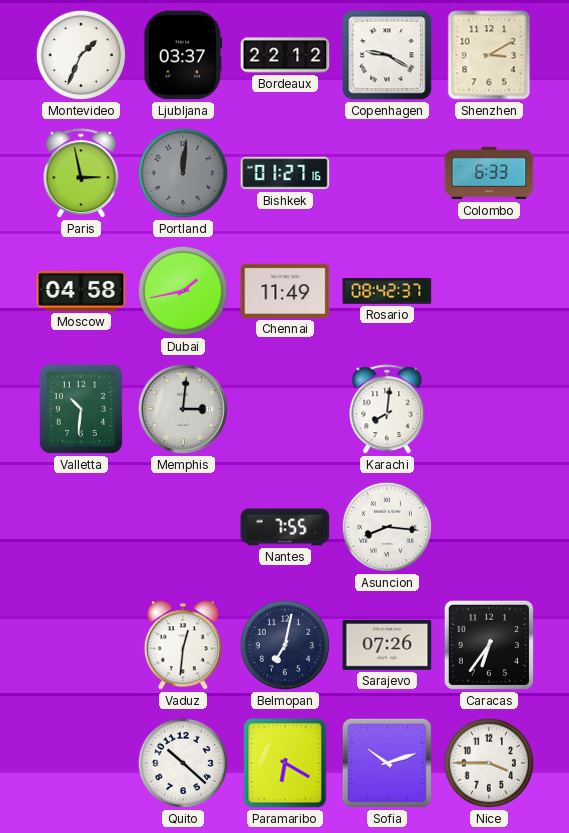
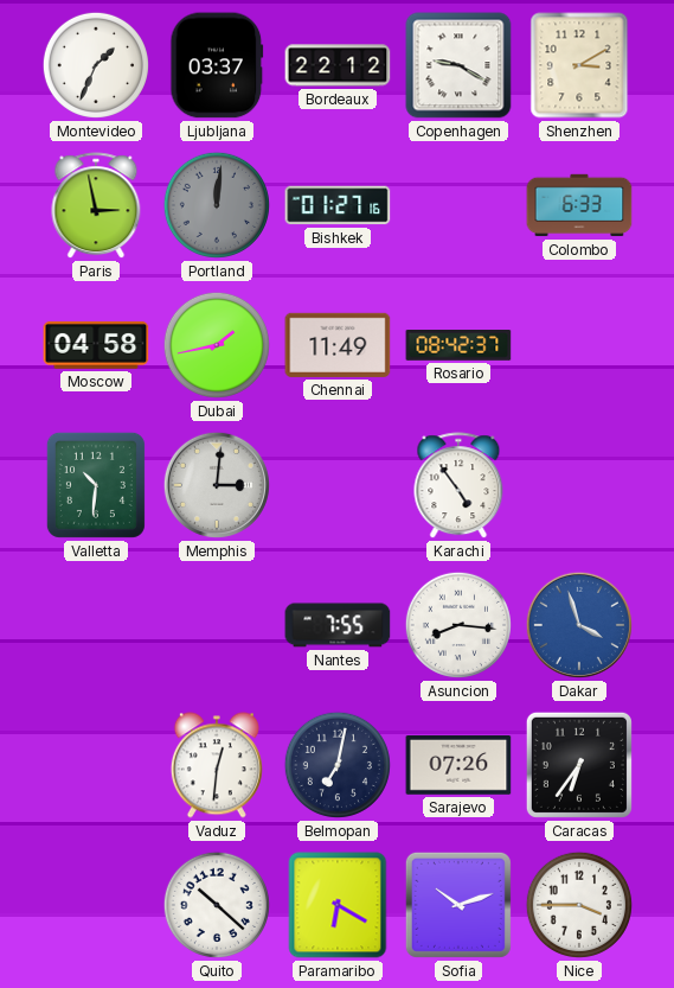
Karachi: 8:01 -> 4:54
Dakar: none -> 3:57
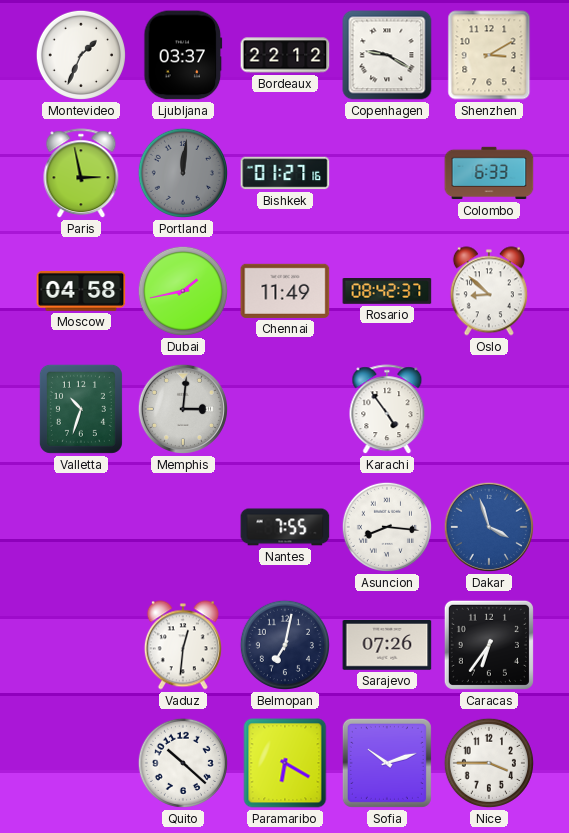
Oslo: none -> 8:52
Valletta: 10:31 -> 10:33
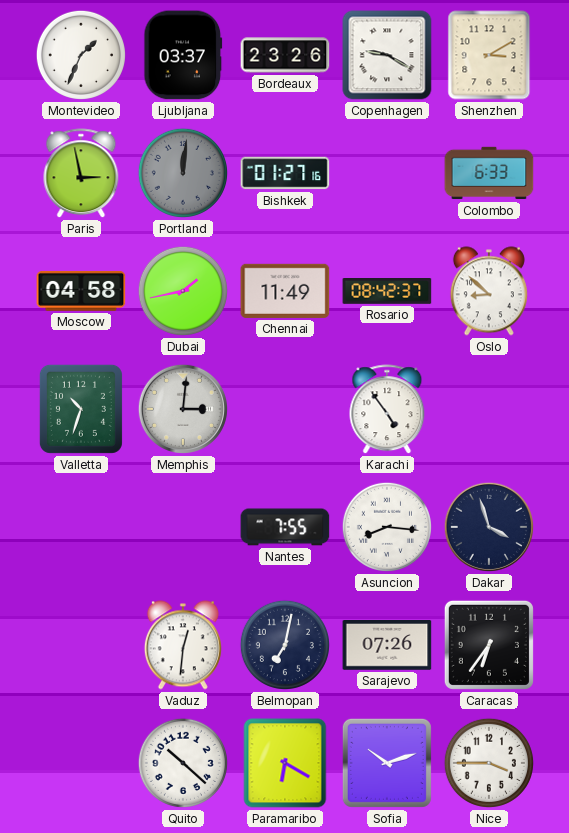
Bordeaux: 22:12 -> 23:26
Dakar dial: blue -> navy
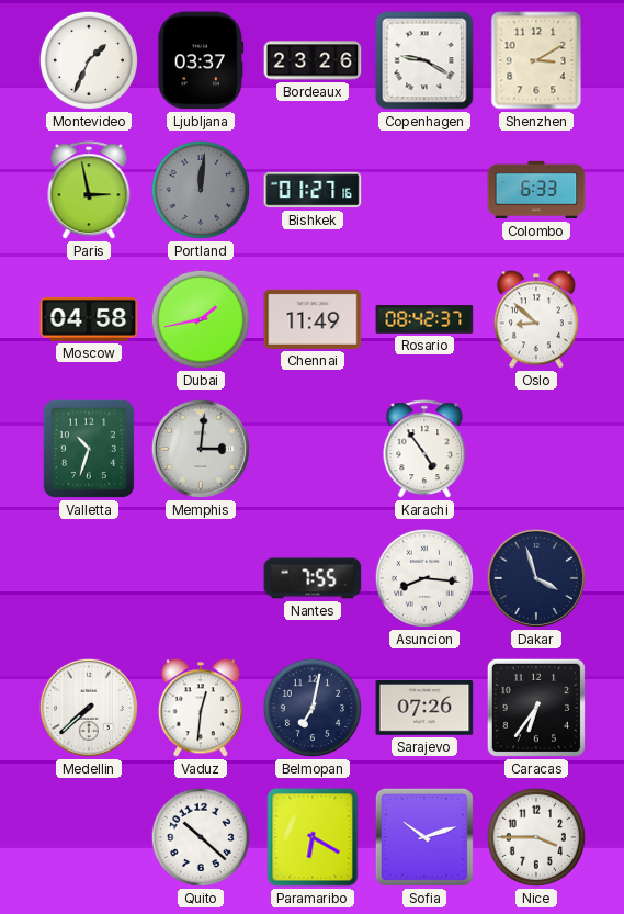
Medellin: none -> 7:38
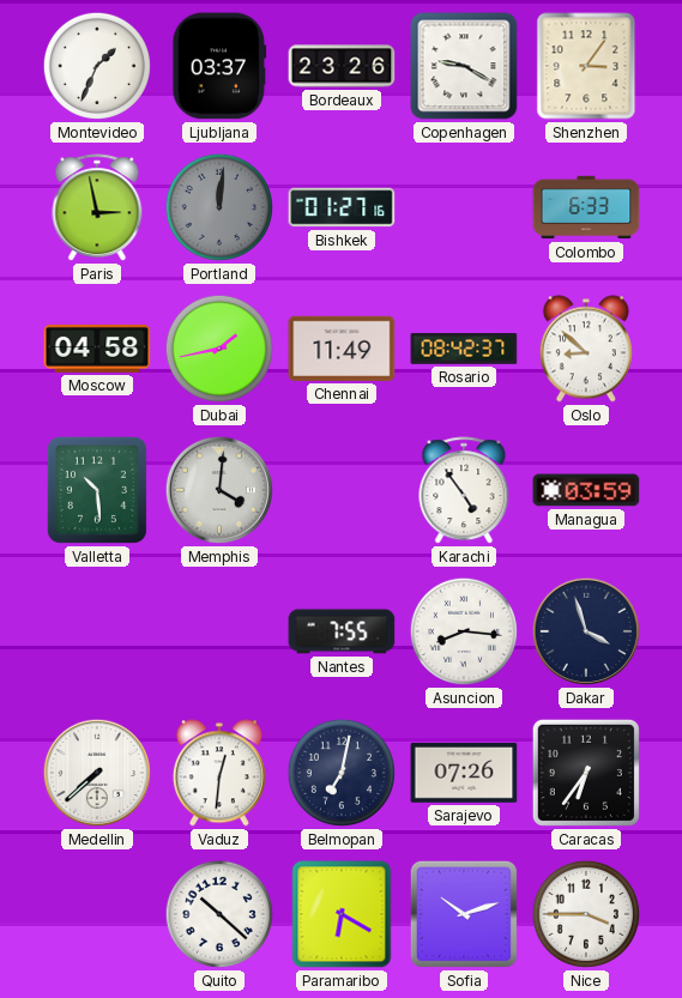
Shenzhen: 3:10 -> 3:06
Valletta: 10:33 -> 10:29
Memphis: 3:01 -> 4:01
Managua: none -> 03:59
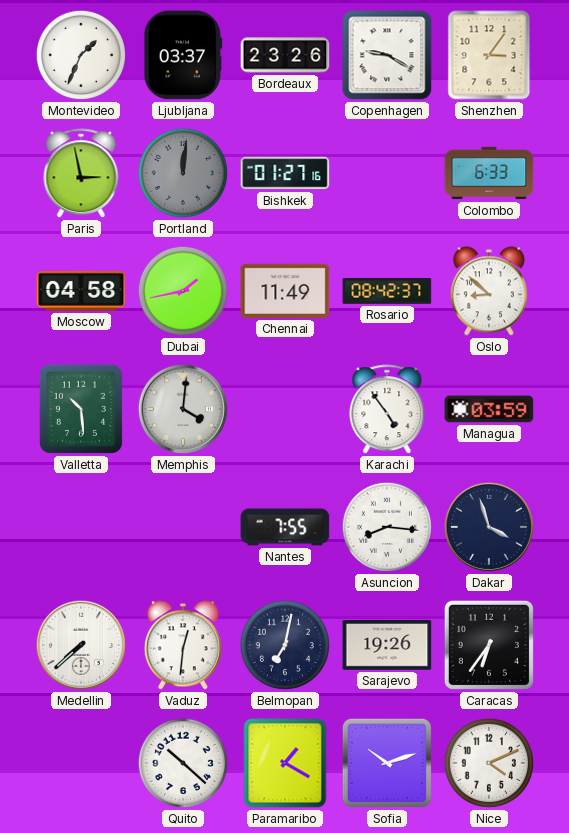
Sarajevo: 07:26 -> 19:26
Paramaribo: 6:20 -> 1:20
Nice: 3:45 -> 4:11
